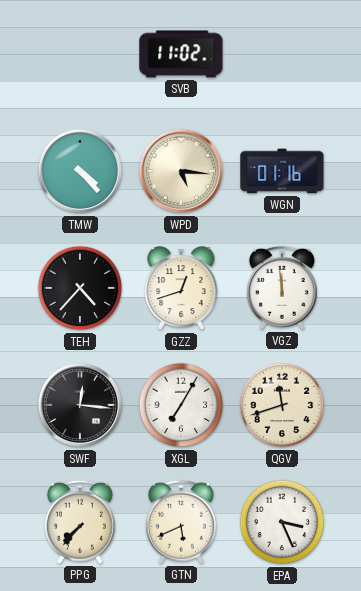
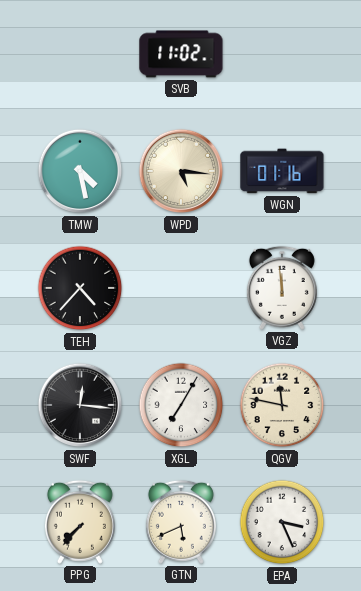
TMW: 4:23 -> 4:28
GZZ: 12:42 -> none
QGV: 11:42 -> 11:47
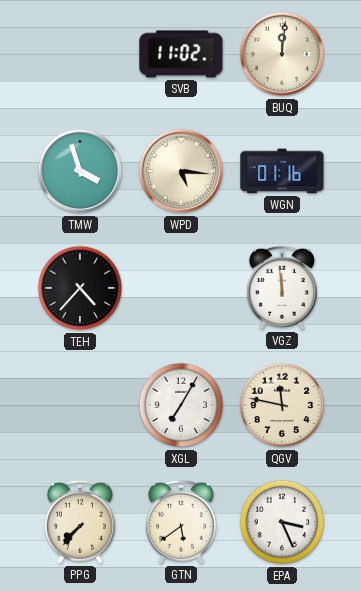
BUQ: none -> 12:01
TMW: 4:28 -> 3:57
SWF: 12:16 -> none
GTN: 5:41 -> 5:39
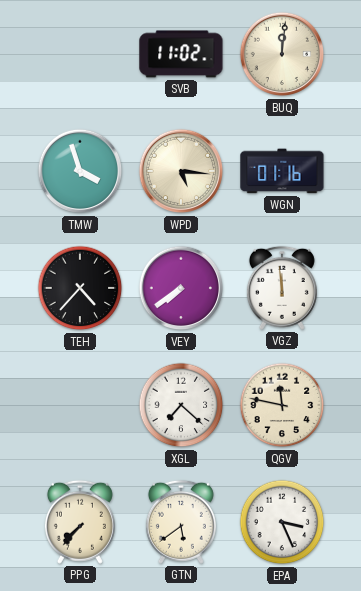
VEY: none -> 7:39
XGL: 7:05 -> 7:22
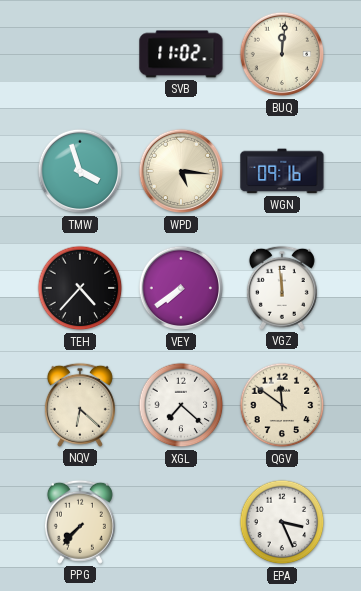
WGN: 01:16 -> 09:16
NQV: none -> 6:22
QGV: 11:47 -> 11:51
GTN: 5:39 -> none
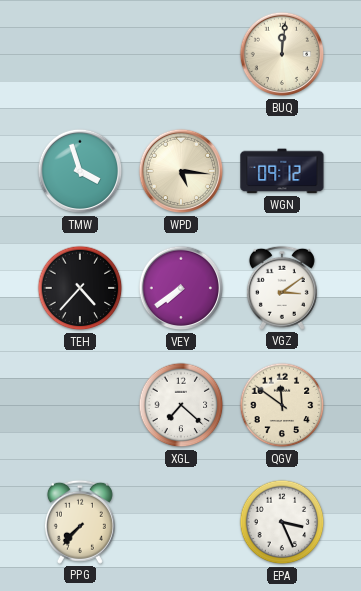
SVB: 11:02 -> none
WGN: 09:16 -> 09:12
VGZ: 11:59 -> 3:09
NQV: 6:22 -> none
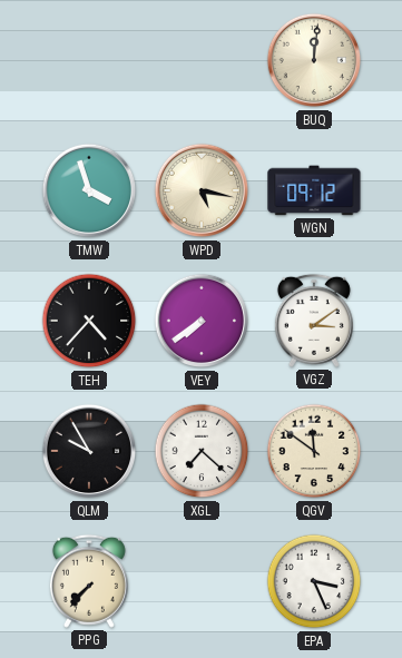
WPD: 5:16 -> 5:17
QLM: none -> 9:55
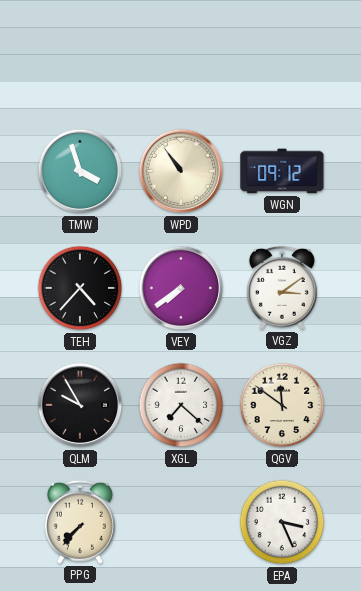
BUQ: 12:01 -> none
WPD: 5:17 -> 10:54
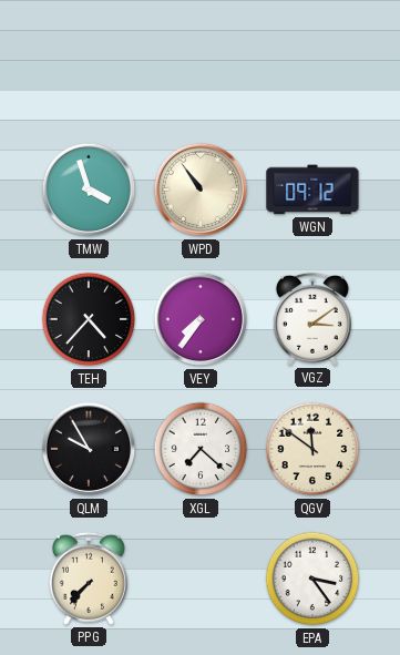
VEY: 7:39 -> 7:36
EPA: 3:26 -> 3:24
